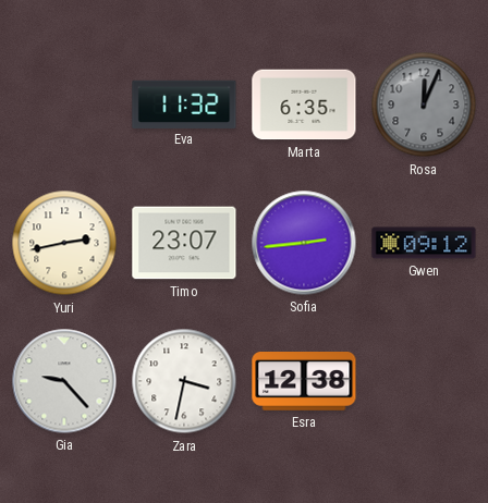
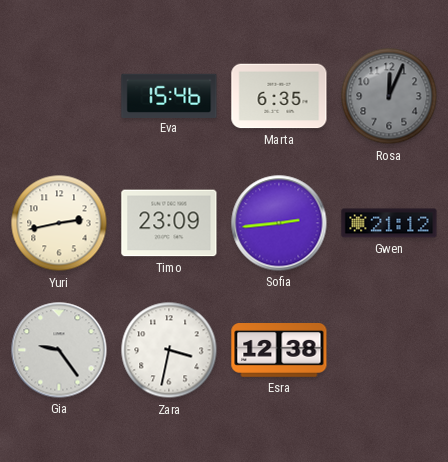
Eva: 11:32 -> 15:46
Timo: 23:07 -> 23:09
Gwen: 09:12 -> 21:12
Gia: 9:23 -> 9:24
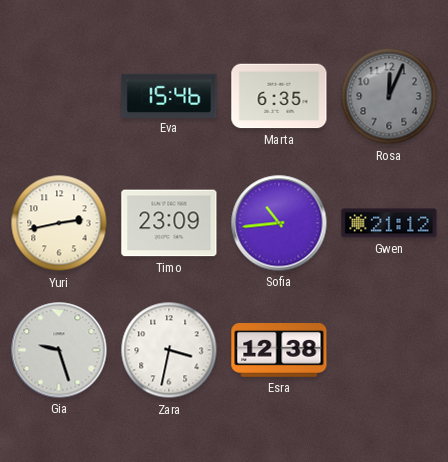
Sofia: 2:44 -> 10:44
Gia: 9:24 -> 9:27
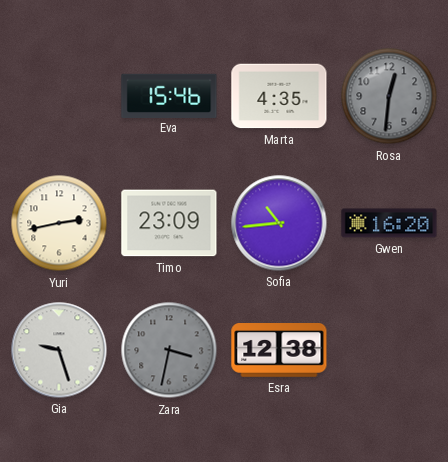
Marta: 6:35 -> 4:35
Rosa: 12:04 -> 12:31
Gwen: 21:12 -> 16:20
Zara dial: white -> grey
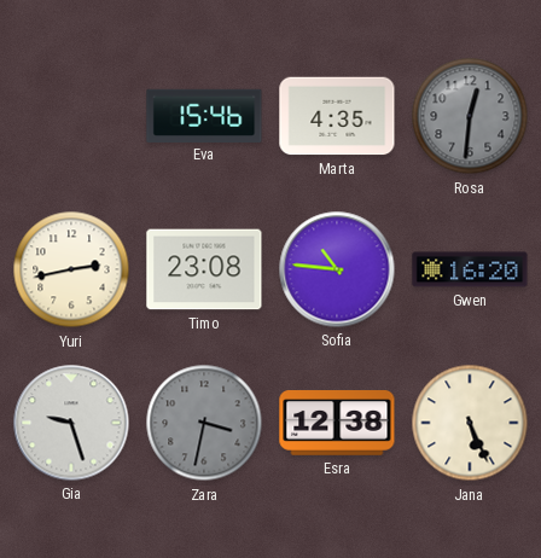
Timo: 23:09 -> 23:08
Sofia: 10:44 -> 10:46
Jana: none -> 5:26
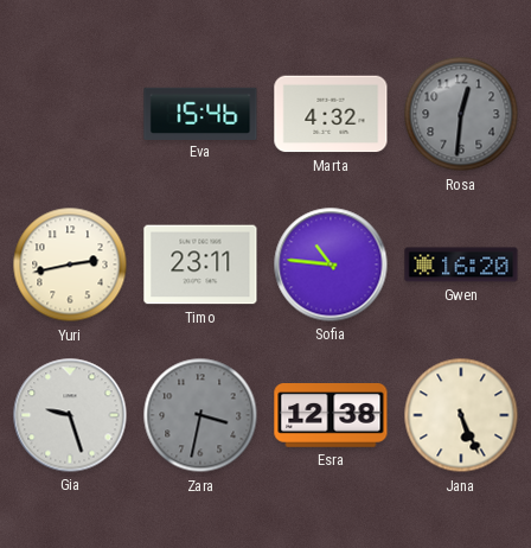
Marta: 4:35 -> 4:32
Timo: 23:08 -> 23:11
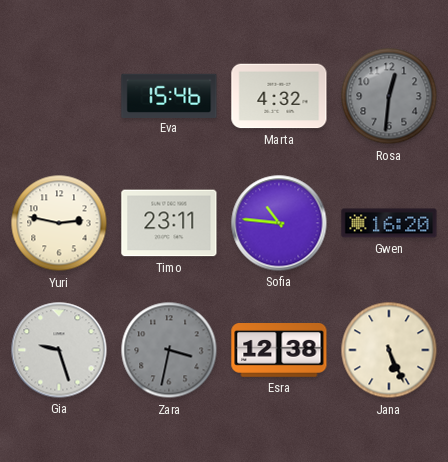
Yuri: 2:43 -> 2:47
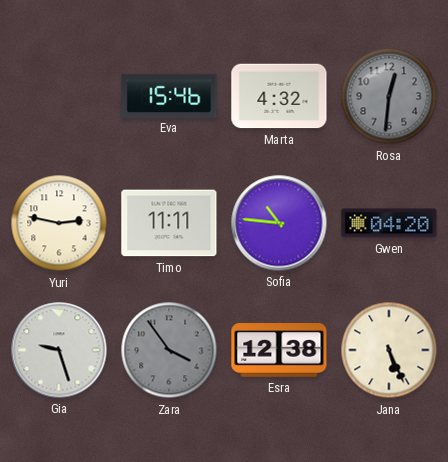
Timo: 23:11 -> 11:11
Gwen: 16:20 -> 04:20
Zara: 3:32 -> 3:54
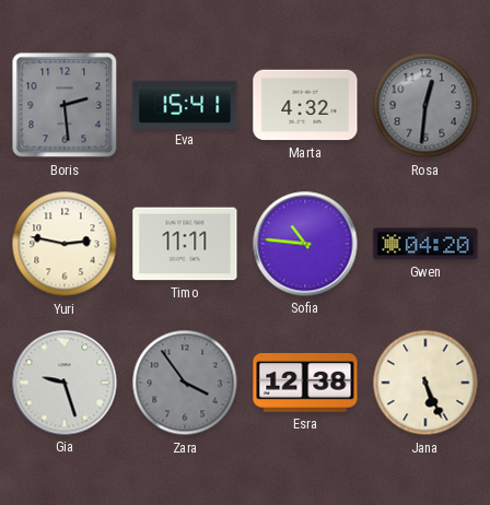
Boris: none -> 2:29
Eva: 15:46 -> 15:41
